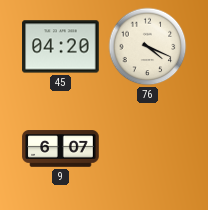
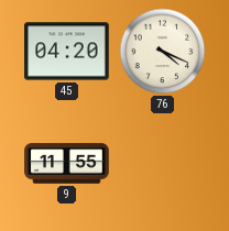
9: 6:07 -> 11:55
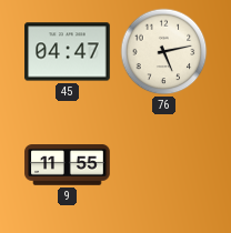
45: 04:20 -> 04:47
76: 4:19 -> 5:13
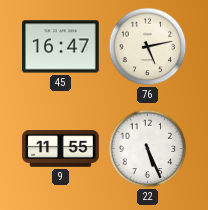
45: 04:47 -> 16:47
22: none -> 5:26
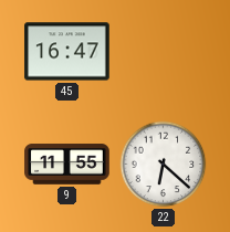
76: 5:13 -> none
22: 5:26 -> 6:22
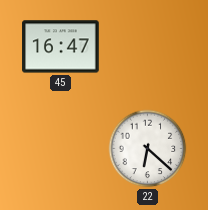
9: 11:55 -> none
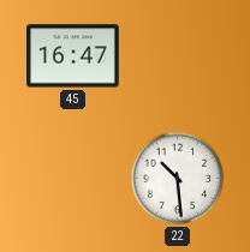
22: 6:22 -> 10:29
